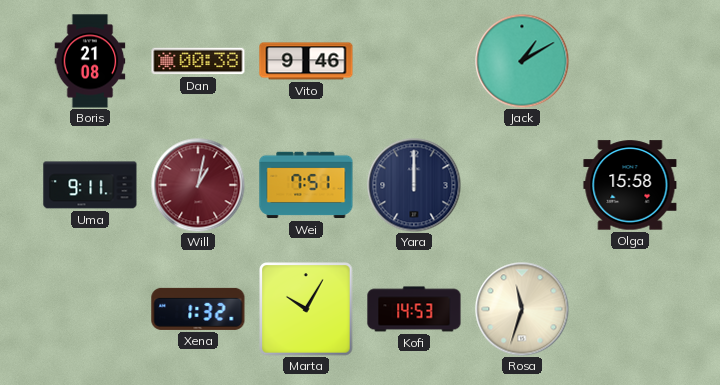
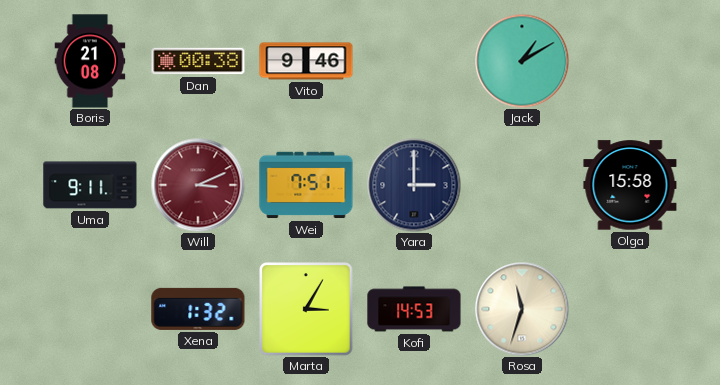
Will: 1:02 -> 3:11
Yara: 12:00 -> 3:00
Marta: 10:05 -> 3:05
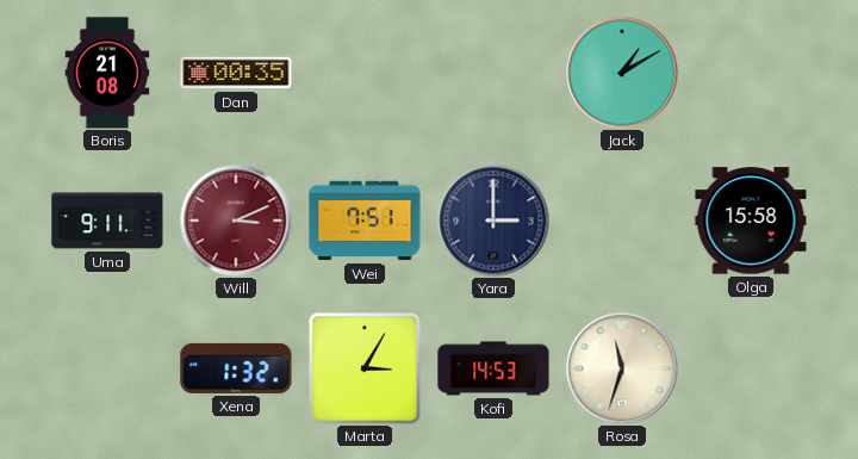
Dan: 00:38 -> 00:35
Vito: 9:46 -> none
